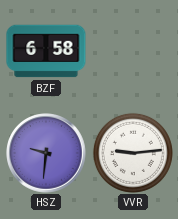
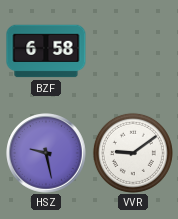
HSZ: 9:31 -> 9:28
VVR: 9:14 -> 9:09
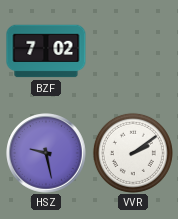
BZF: 6:58 -> 7:02
VVR: 9:09 -> 2:09
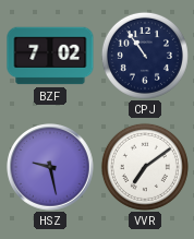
CPJ: none -> 10:54
VVR: 2:09 -> 7:09
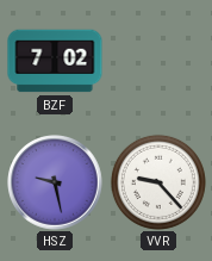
CPJ: 10:54 -> none
VVR: 7:09 -> 9:23
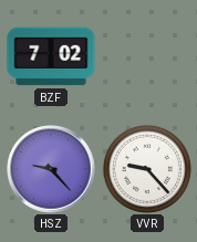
HSZ: 9:28 -> 9:23
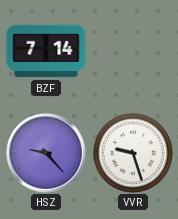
BZF: 7:02 -> 7:14
VVR: 9:23 -> 9:27
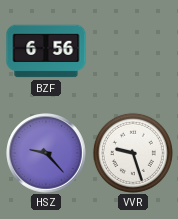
BZF: 7:14 -> 6:56
